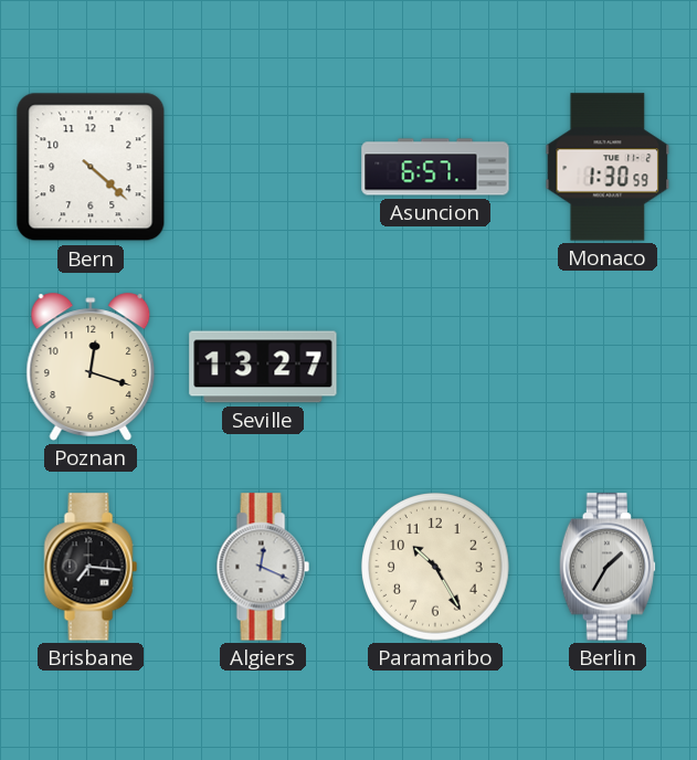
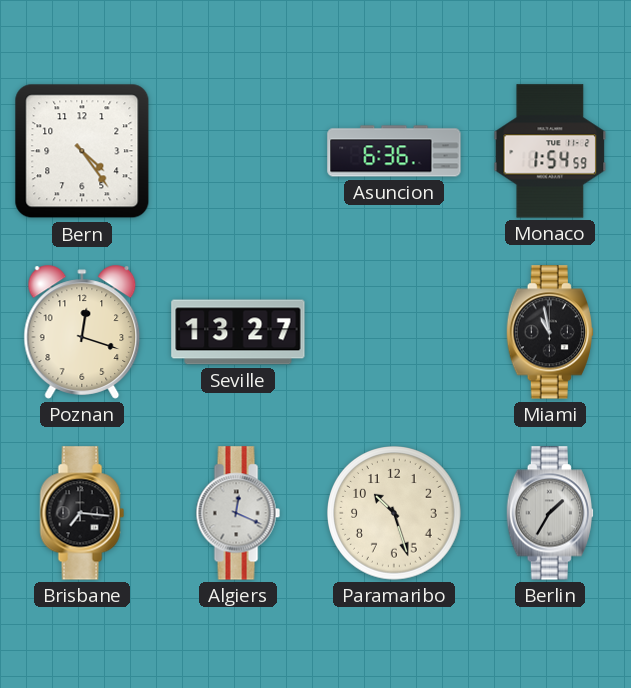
Bern: 4:22 -> 4:24
Asuncion: 6:57 -> 6:36
Monaco: 1:30 -> 1:54
Miami: none -> 10:58
Paramaribo: 10:25 -> 10:27
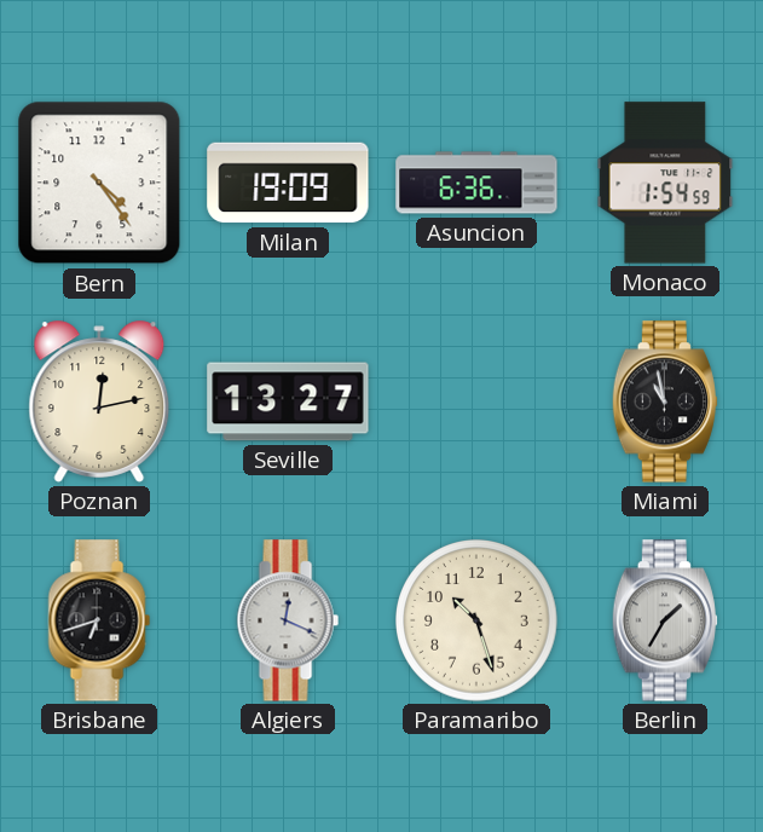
Milan: none -> 19:09
Poznan: 12:18 -> 12:13
Brisbane: 7:16 -> 6:42
